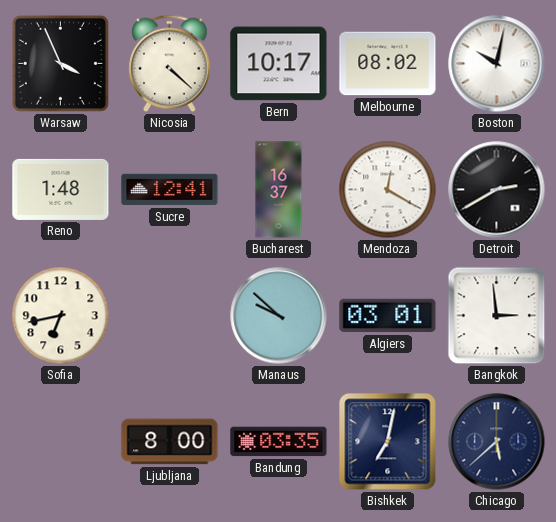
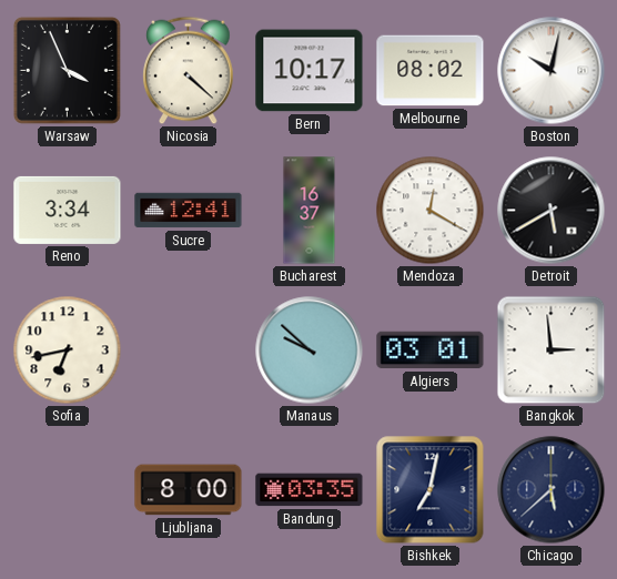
Reno: 1:48 -> 3:34
Detroit: 2:40 -> 5:40
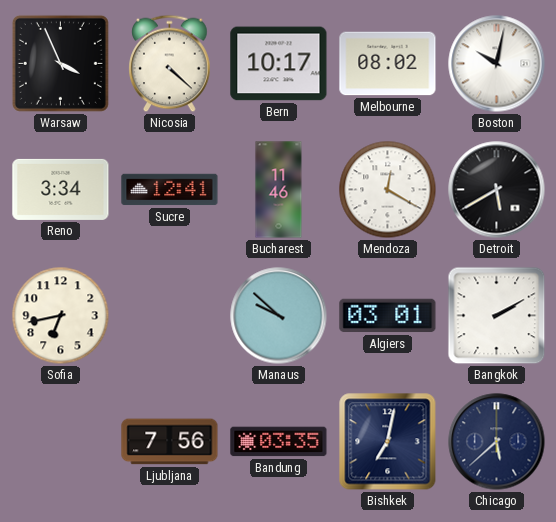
Bucharest: 16:37 -> 11:46
Bangkok: 2:59 -> 2:10
Ljubljana: 8:00 -> 7:56
